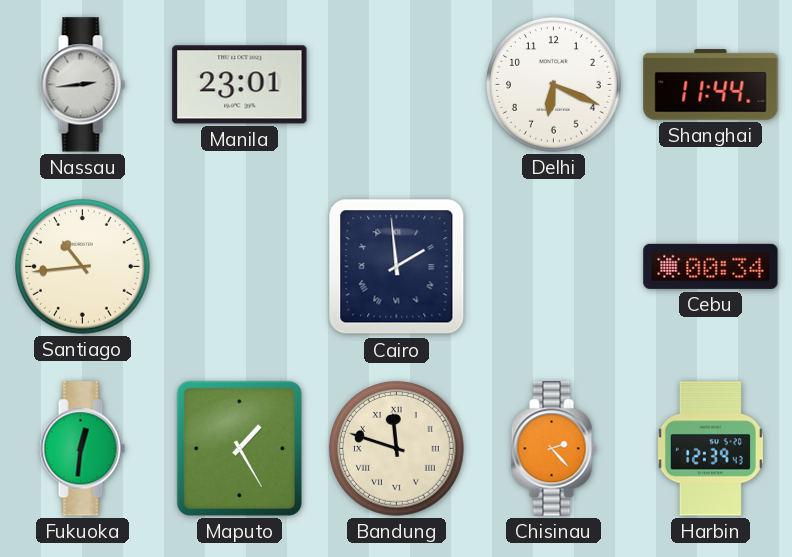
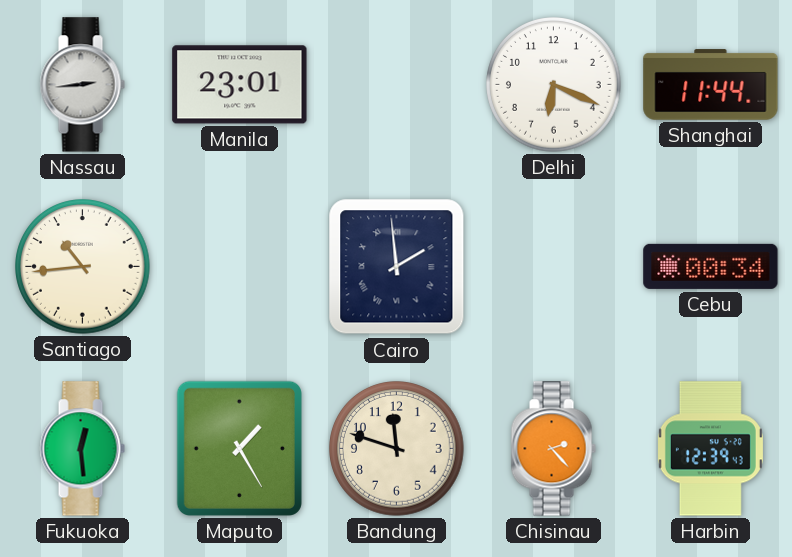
Fukuoka: 12:31 -> 12:29
Bandung numerals: Roman -> Arabic
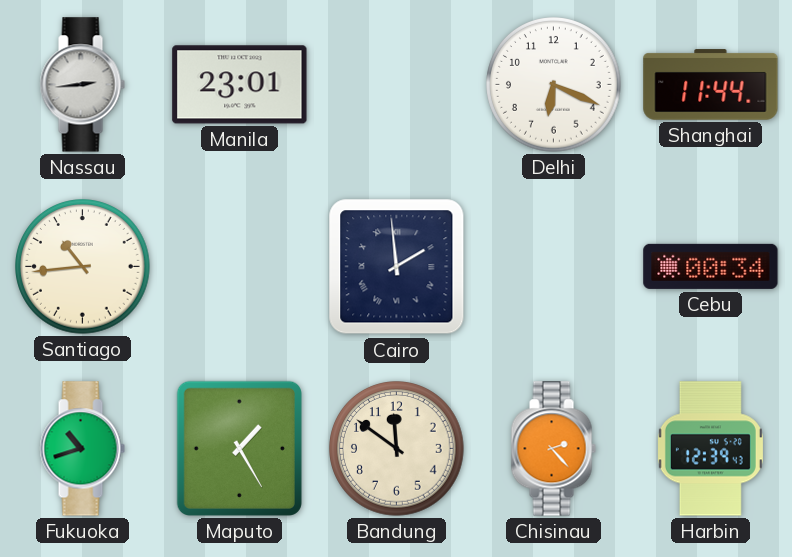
Fukuoka: 12:29 -> 10:42
Bandung: 11:48 -> 11:51
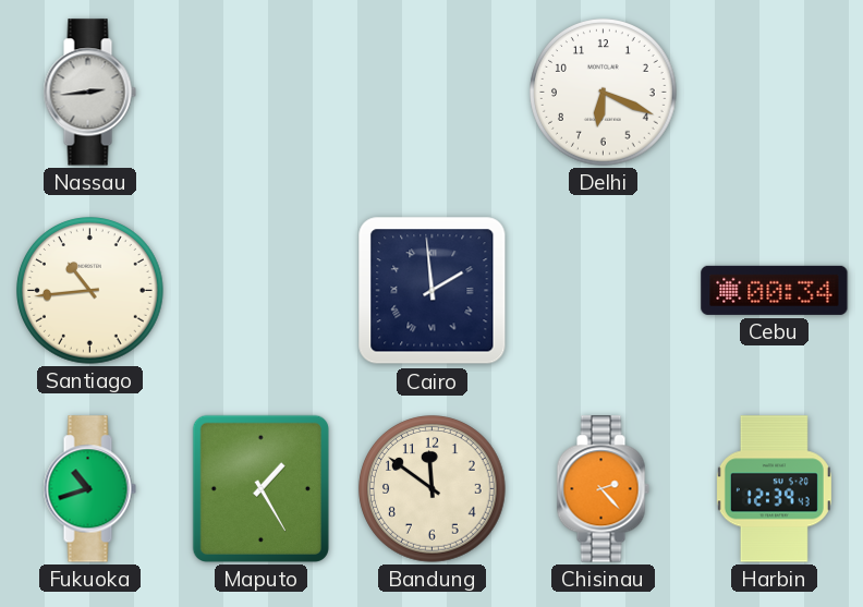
Manila: 23:01 -> none
Shanghai: 11:44 -> none
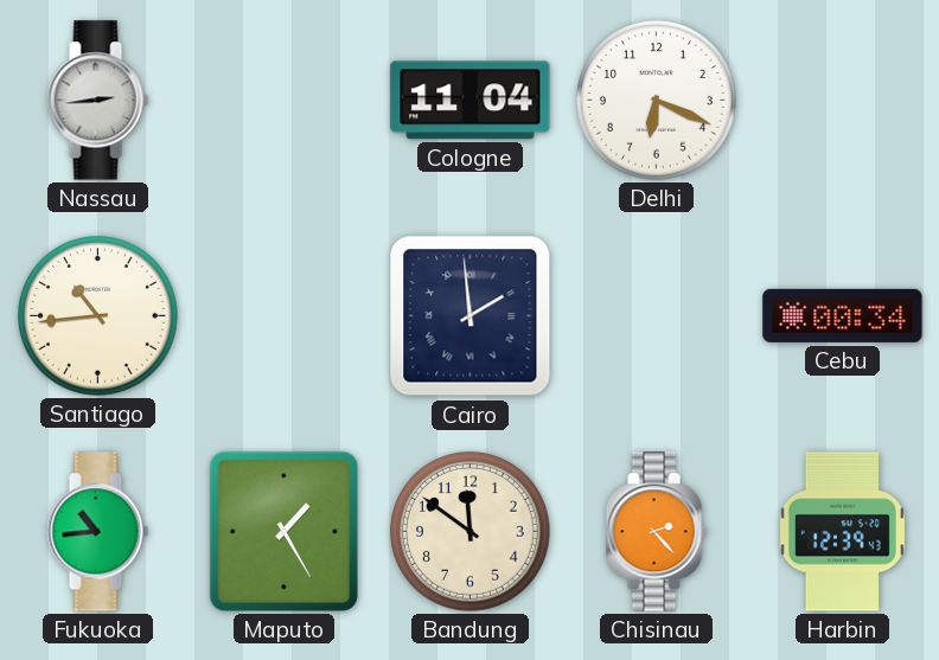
Cologne: none -> 11:04
Fukuoka: 10:42 -> 10:44
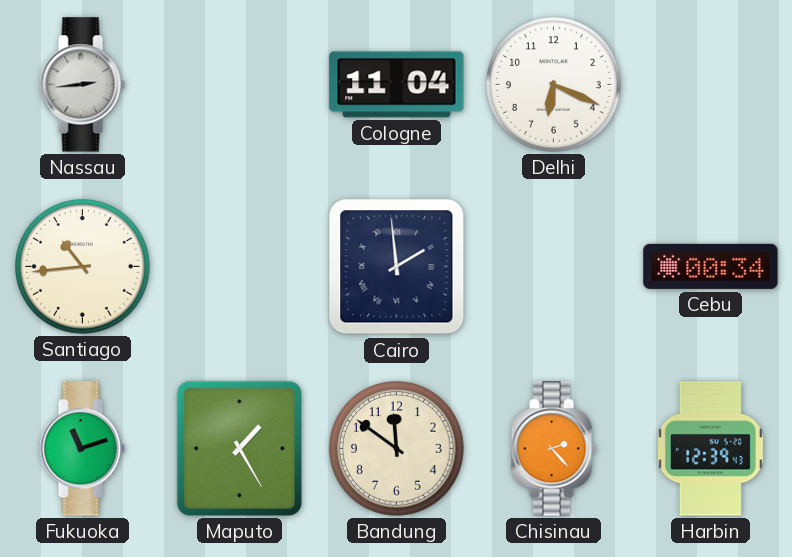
Fukuoka: 10:44 -> 11:12
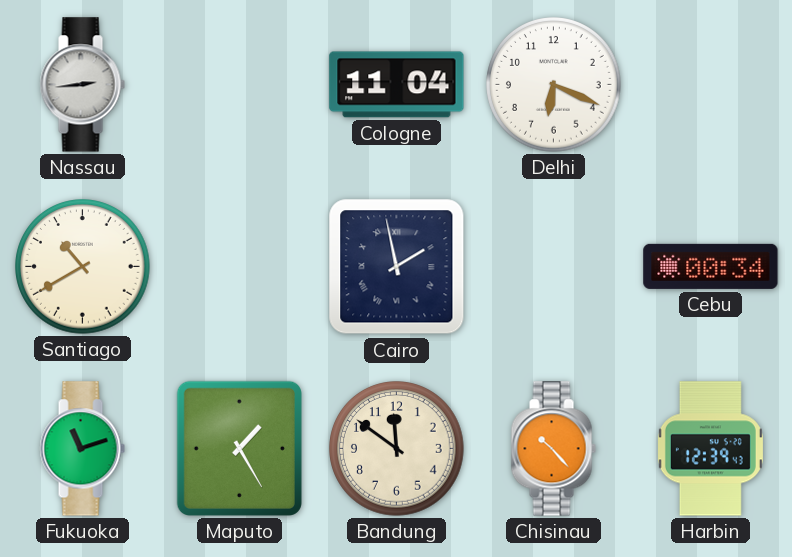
Santiago: 10:44 -> 10:40
Cairo: 1:59 -> 1:58
Chisinau: 2:23 -> 10:23
